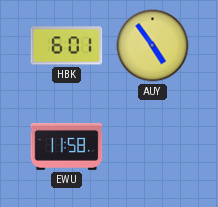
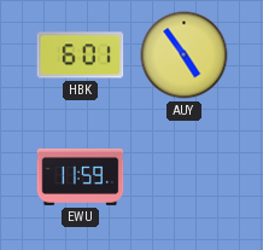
EWU: 11:58 -> 11:59
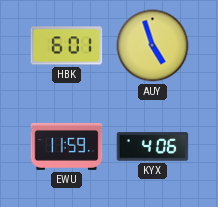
AUY: 4:54 -> 4:57
KYX: none -> 4:06
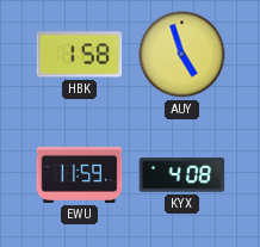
HBK: 6:01 -> 1:58
KYX: 4:06 -> 4:08
